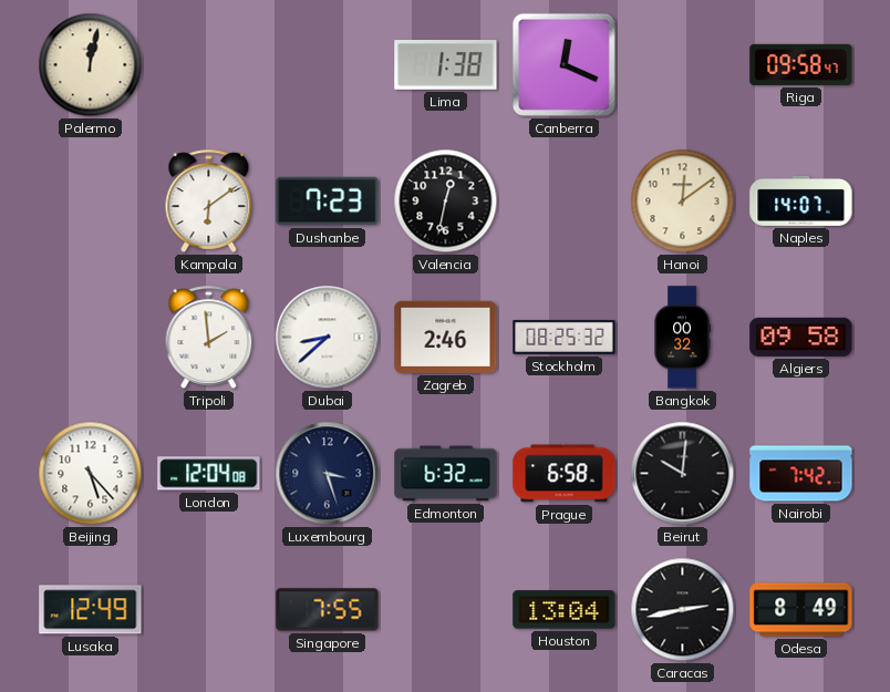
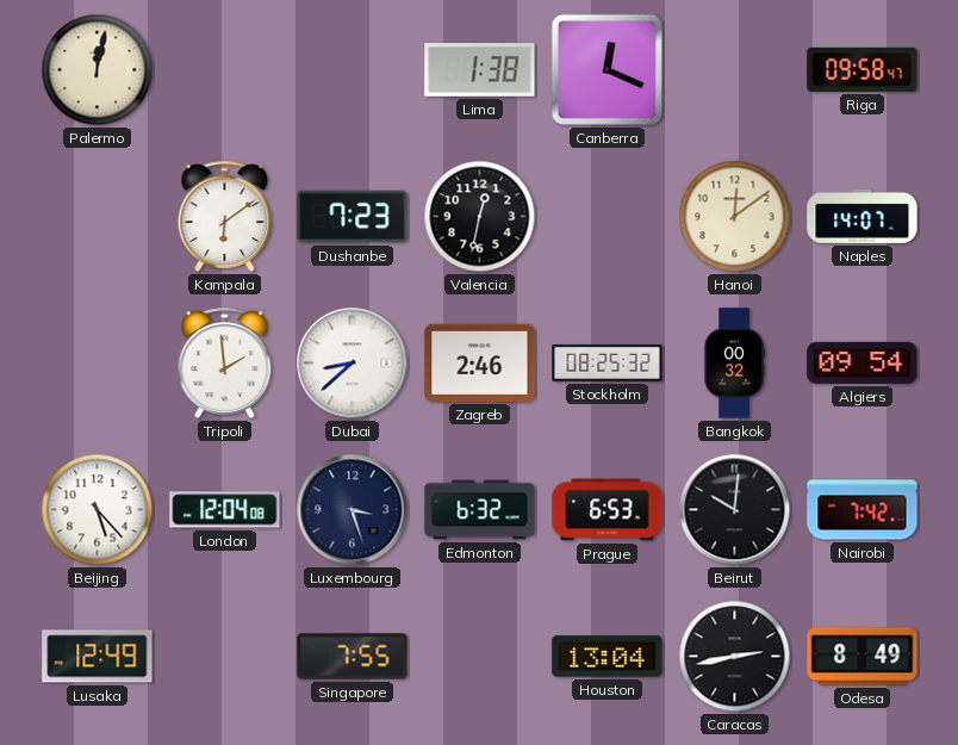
Algiers: 09:58 -> 09:54
Prague: 6:58 -> 6:53
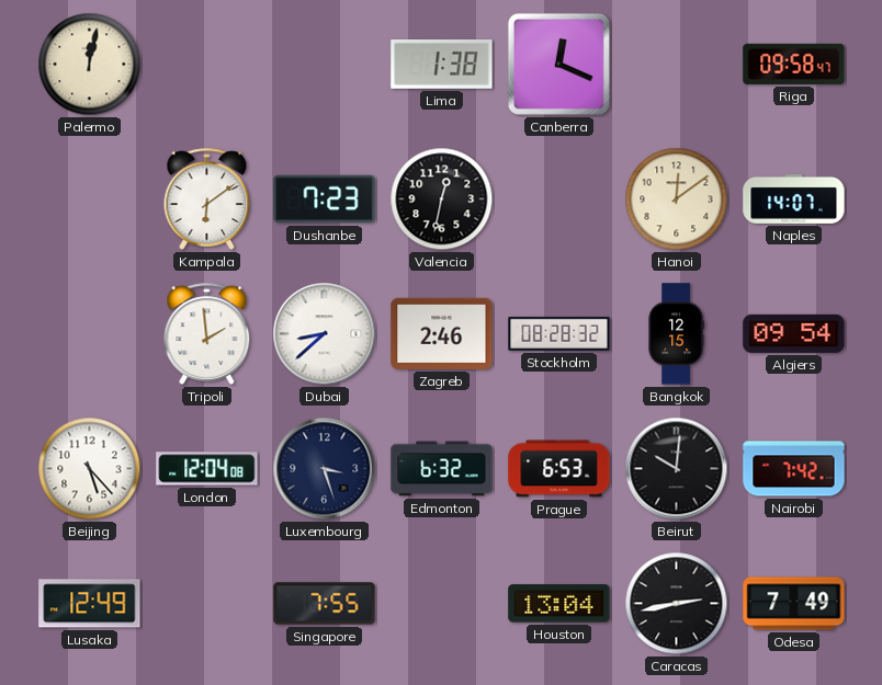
Stockholm: 08:25 -> 08:28
Bangkok: 00:32 -> 12:15
Odesa: 8:49 -> 7:49
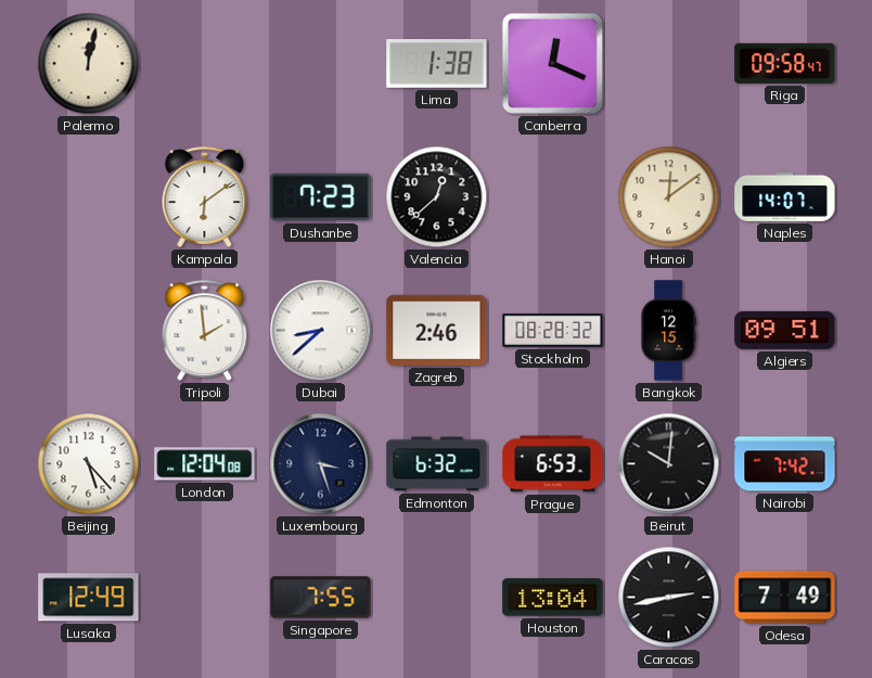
Valencia: 12:32 -> 12:38
Algiers: 09:54 -> 09:51
